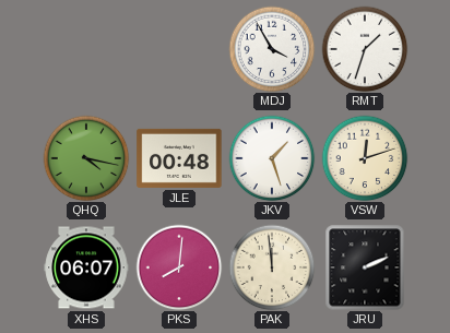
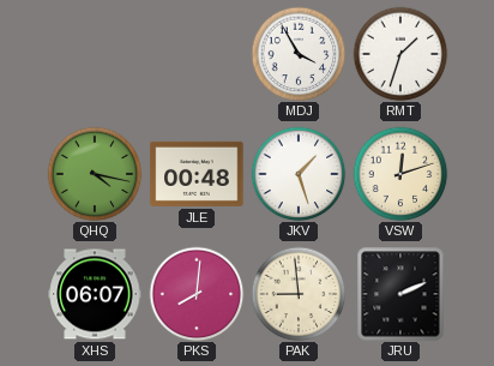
PAK: 11:59 -> 8:59
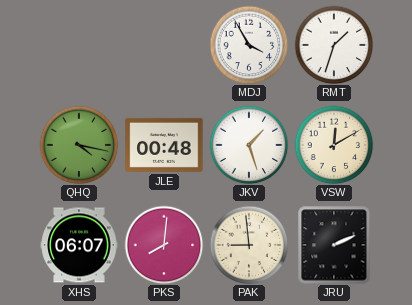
VSW: 12:12 -> 12:10
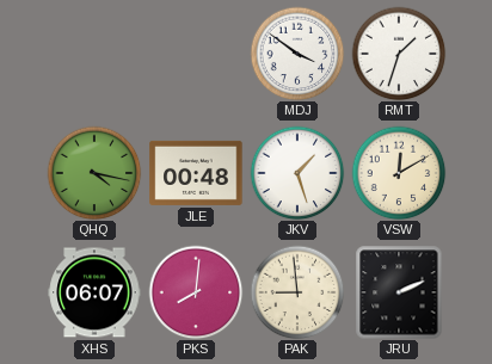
MDJ: 3:55 -> 3:51
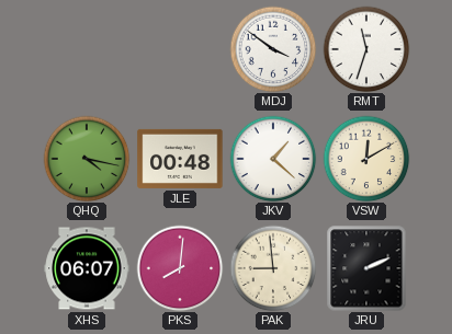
RMT: 1:33 -> 11:33
JKV: 1:27 -> 1:22
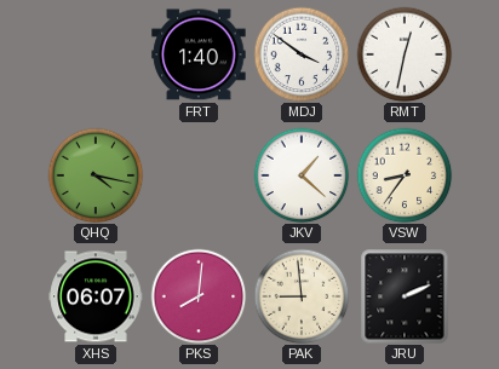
FRT: none -> 1:40
RMT: 11:33 -> 12:32
JLE: 00:48 -> none
VSW: 12:10 -> 8:36
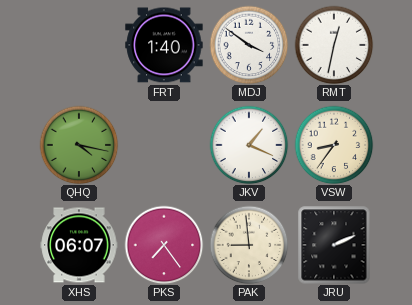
JKV: 1:22 -> 1:19
PKS: 8:01 -> 7:24
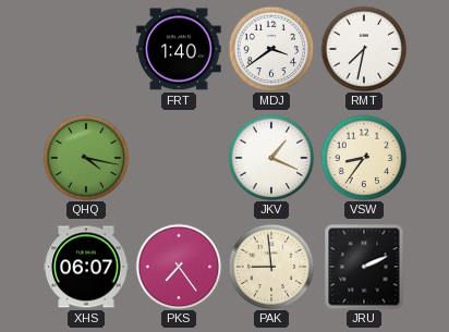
MDJ: 3:51 -> 3:39
RMT: 12:32 -> 7:32
